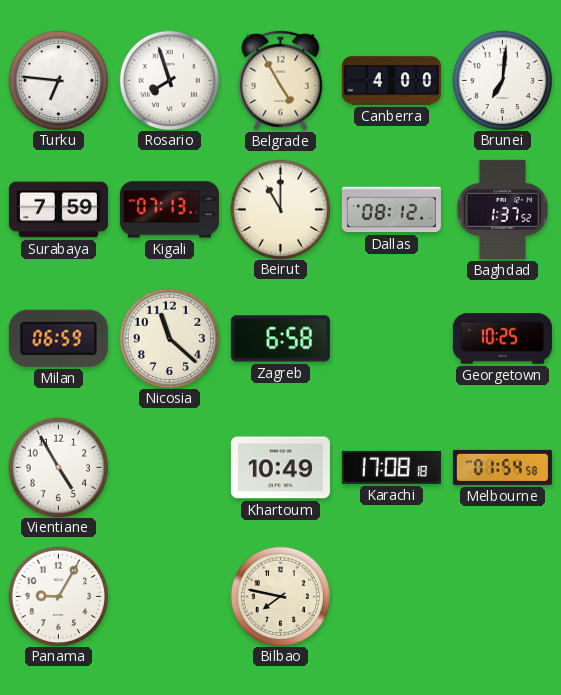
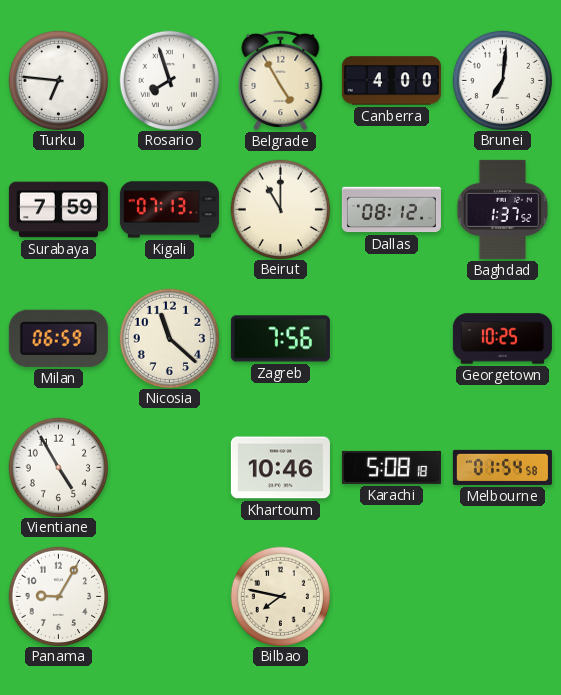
Zagreb: 6:58 -> 7:56
Khartoum: 10:49 -> 10:46
Karachi: 17:08 -> 5:08
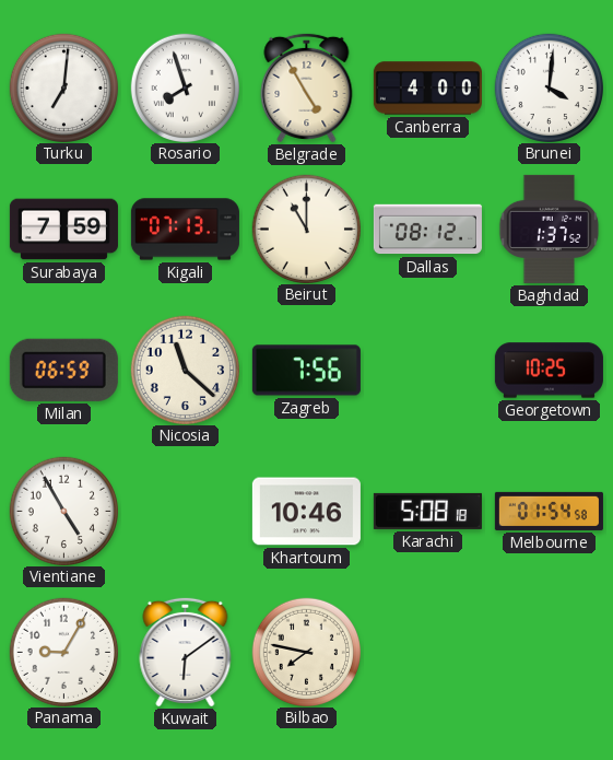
Turku: 6:46 -> 7:01
Brunei: 7:01 -> 4:01
Kuwait: none -> 6:09
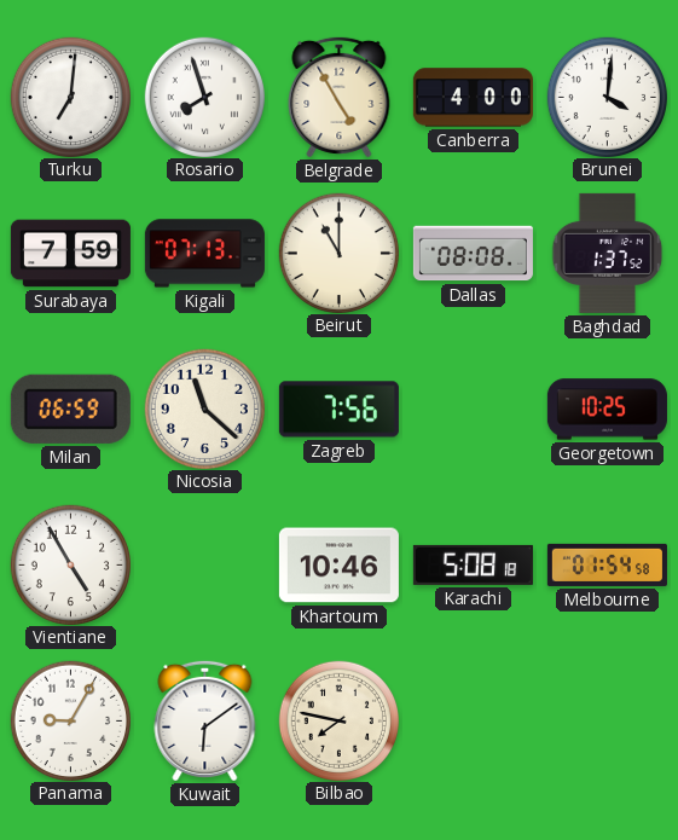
Dallas: 08:12 -> 08:08
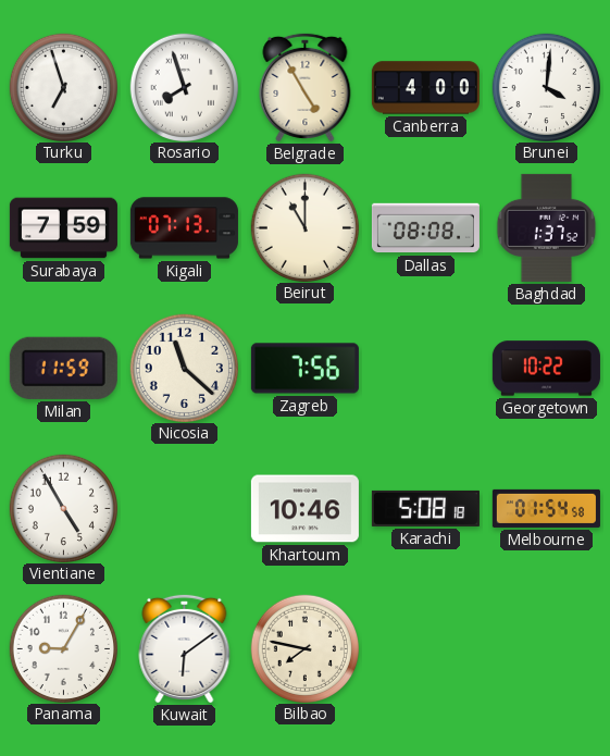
Turku: 7:01 -> 6:57
Milan: 06:59 -> 11:59
Georgetown: 10:25 -> 10:22
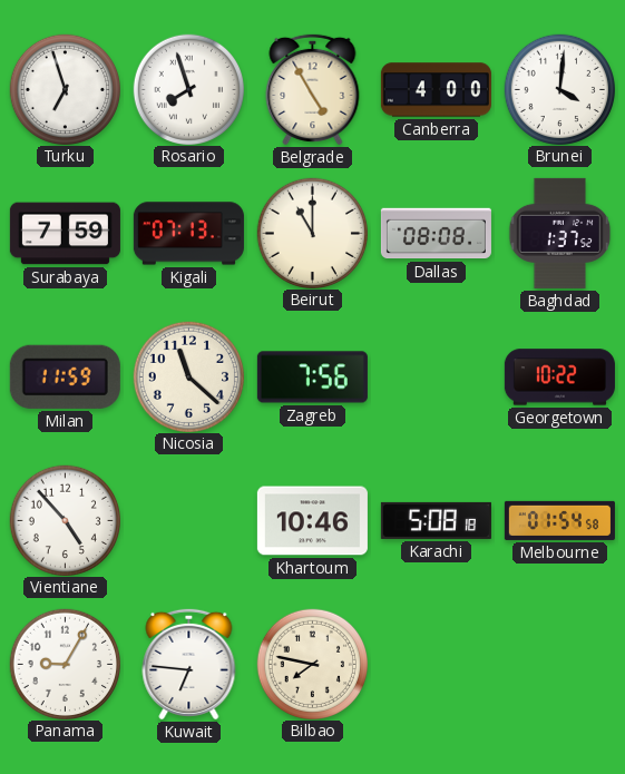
Vientiane: 4:55 -> 4:53
Kuwait: 6:09 -> 6:46
